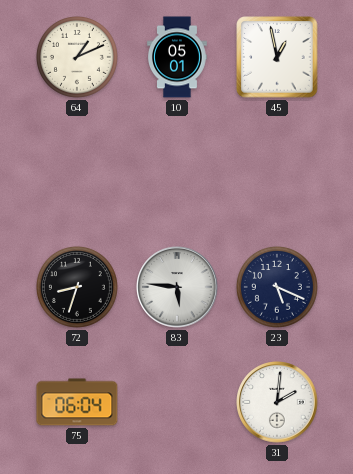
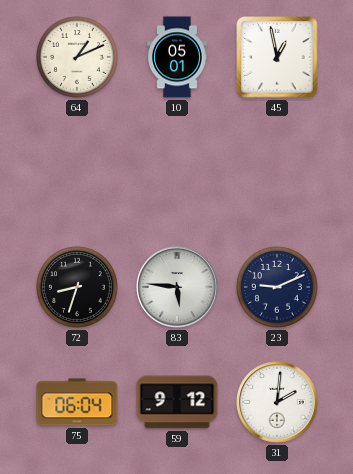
23: 5:19 -> 9:11
59: none -> 9:12
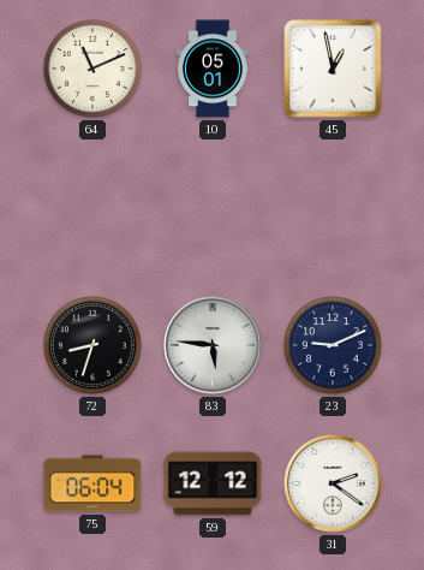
64: 1:11 -> 11:11
59: 9:12 -> 12:12
31: 2:01 -> 2:21
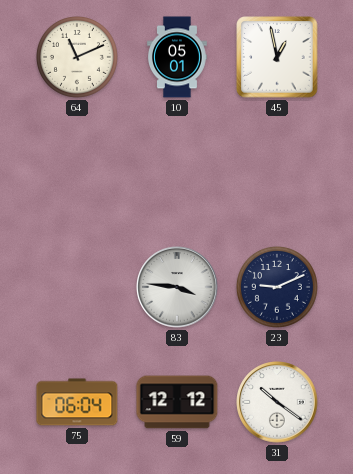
72: 8:33 -> none
83: 5:46 -> 3:46
31: 2:21 -> 10:21
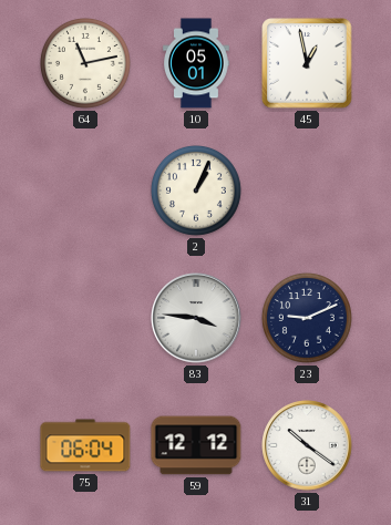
64: 11:11 -> 11:13
2: none -> 1:04
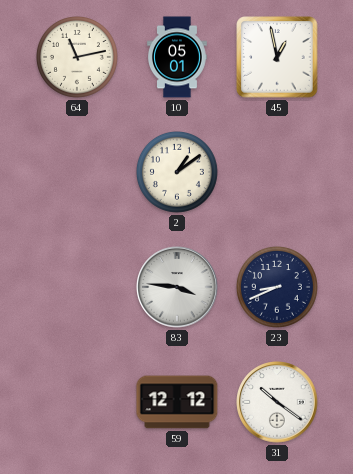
2: 1:04 -> 1:09
23: 9:11 -> 8:41
75: 06:04 -> none
